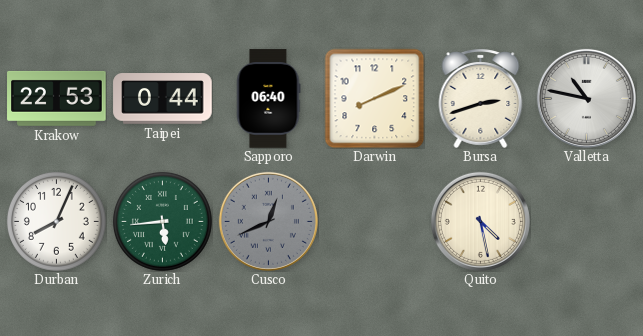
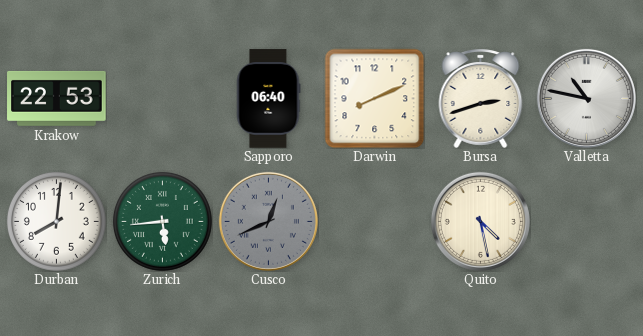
Taipei: 0:44 -> none
Durban: 8:04 -> 8:01
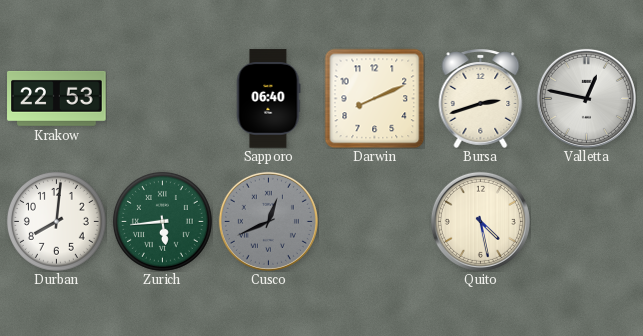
Valletta: 10:47 -> 12:47
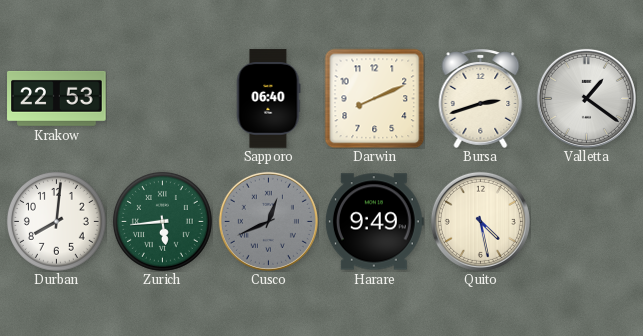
Valletta: 12:47 -> 1:21
Harare: none -> 9:49
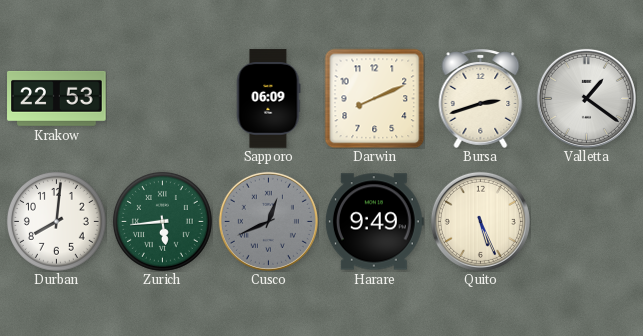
Sapporo: 06:40 -> 06:09
Quito: 4:28 -> 5:26
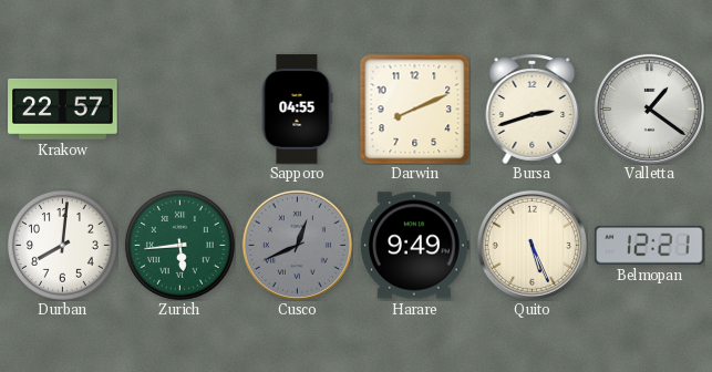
Krakow: 22:53 -> 22:57
Sapporo: 06:09 -> 04:55
Belmopan: none -> 12:21
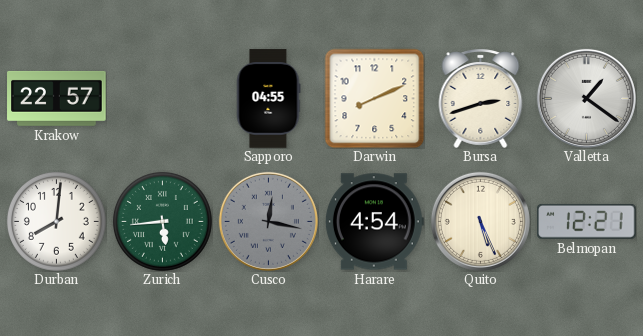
Cusco: 12:41 -> 12:17
Harare: 9:49 -> 4:54
